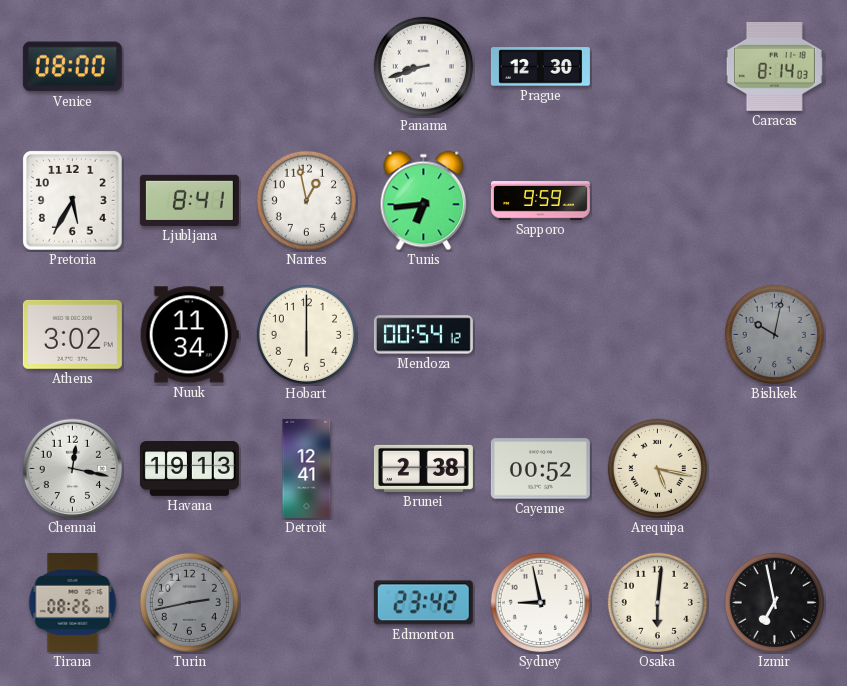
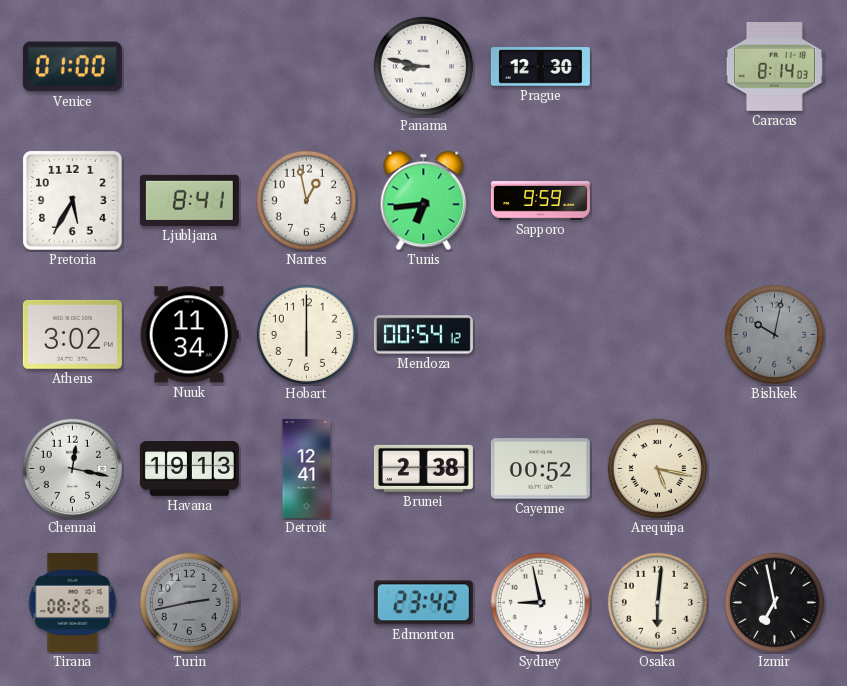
Venice: 08:00 -> 01:00
Panama: 8:42 -> 8:47
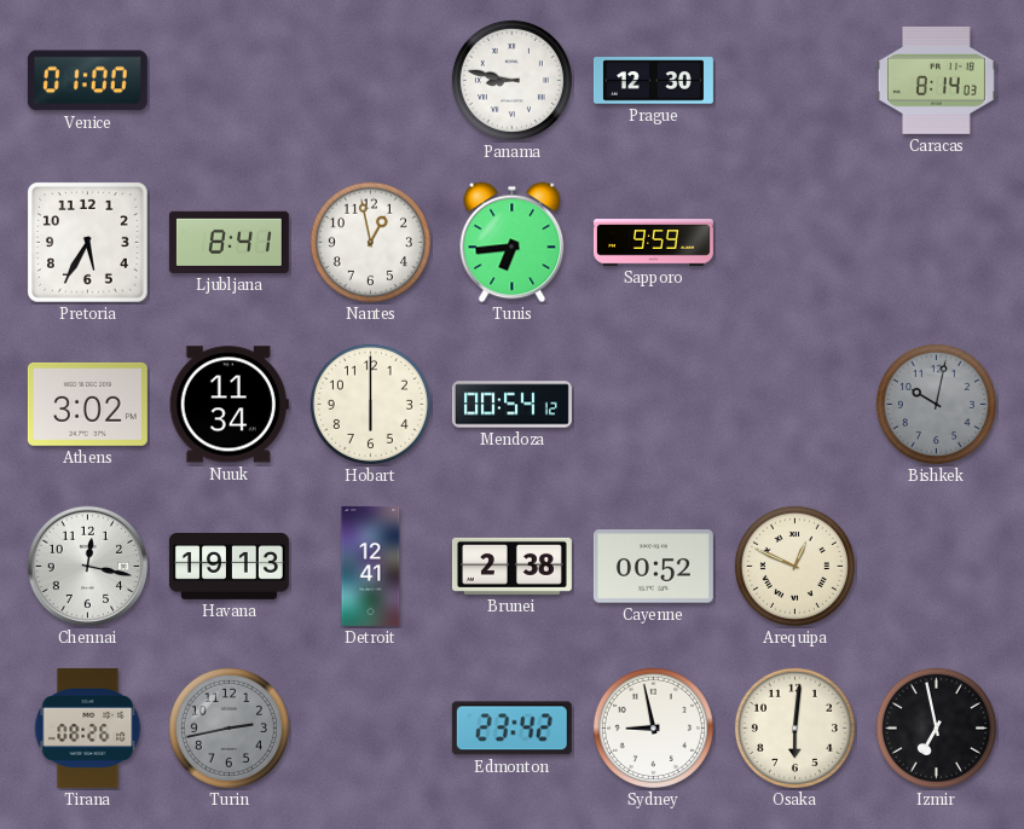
Arequipa: 5:17 -> 12:49
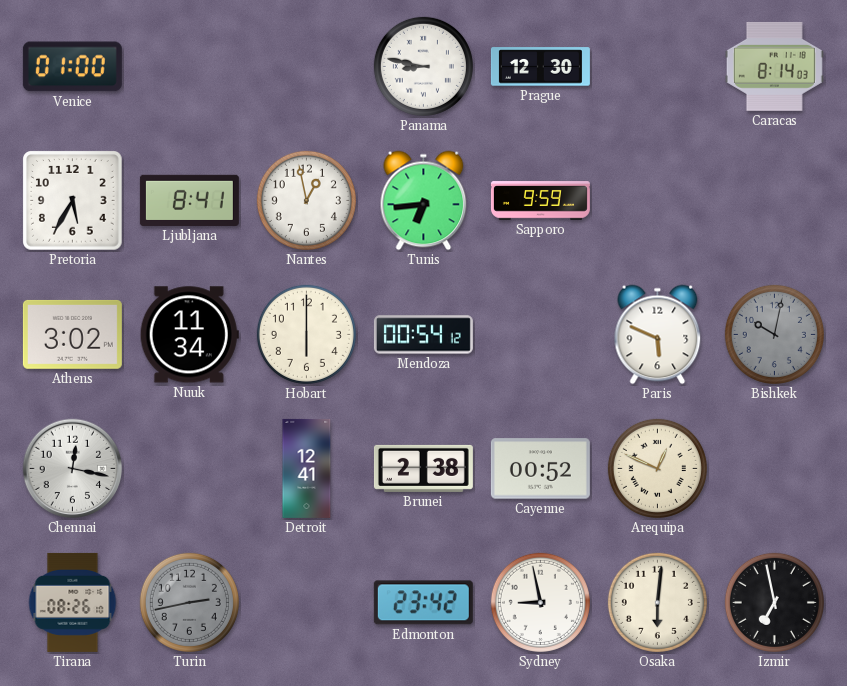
Paris: none -> 5:49
Havana: 19:13 -> none
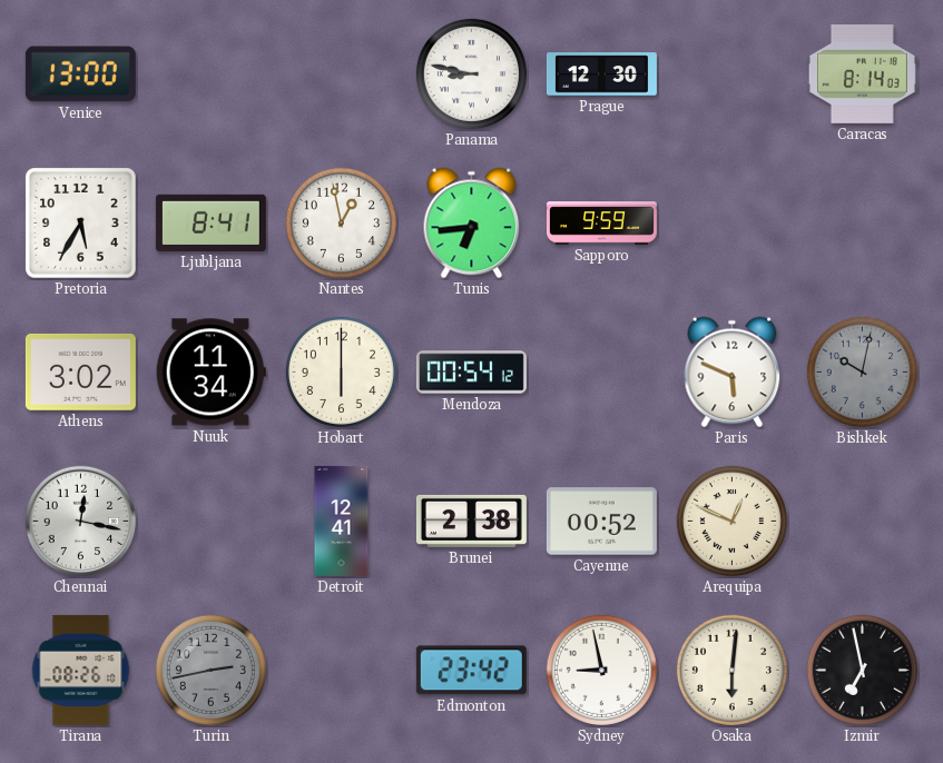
Venice: 01:00 -> 13:00
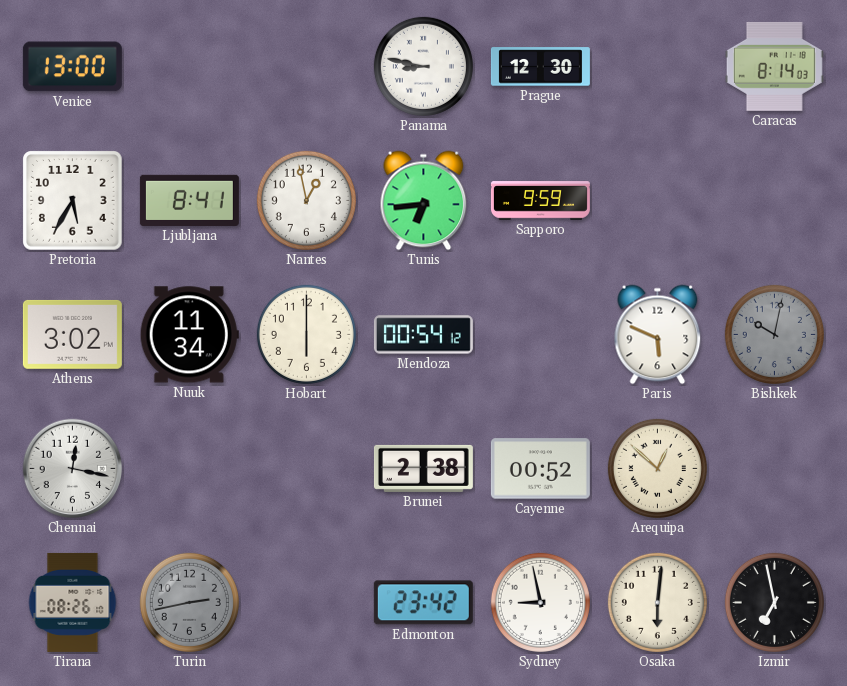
Detroit: 12:41 -> none
Arequipa: 12:49 -> 12:52
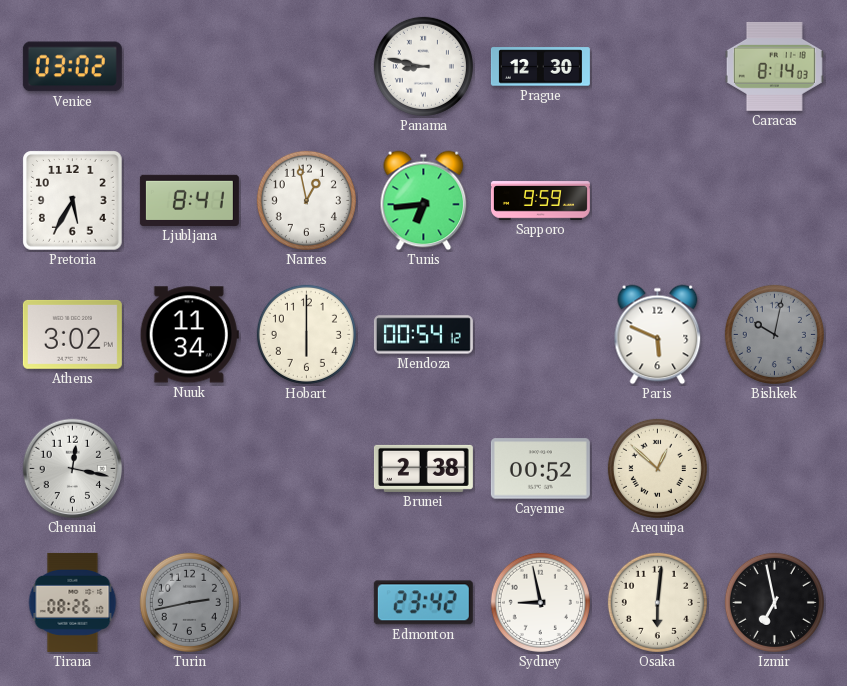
Venice: 13:00 -> 03:02
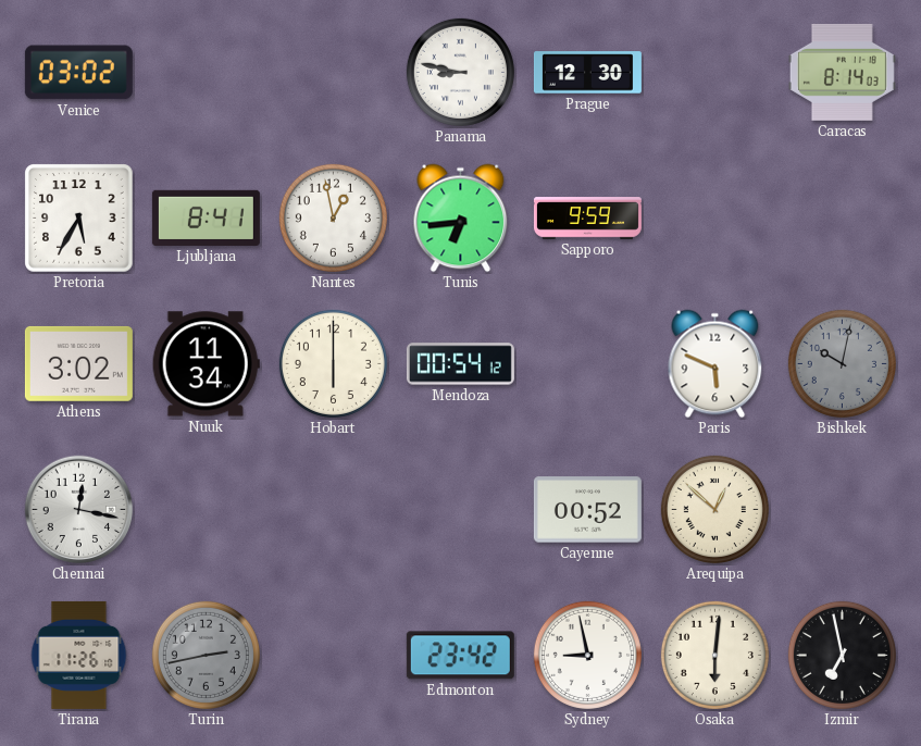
Brunei: 2:38 -> none
Tirana: 08:26 -> 11:26
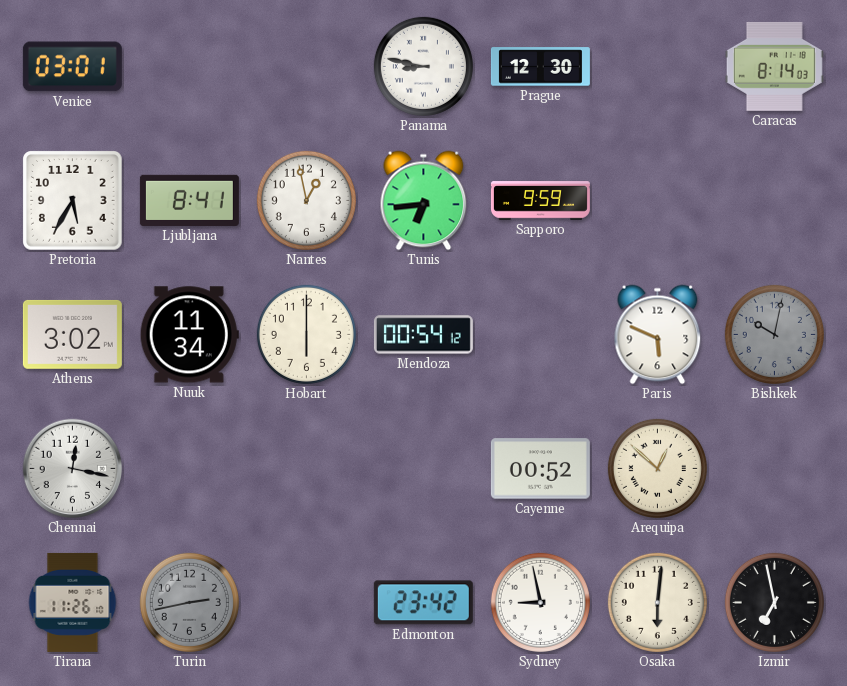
Venice: 03:02 -> 03:01
